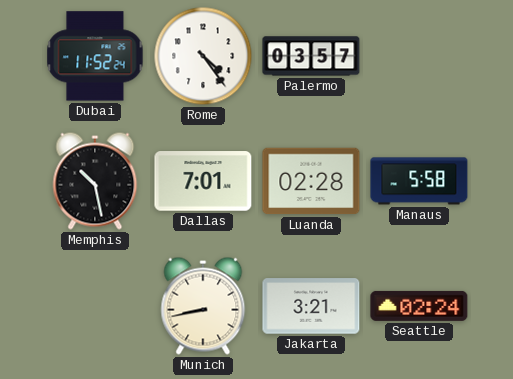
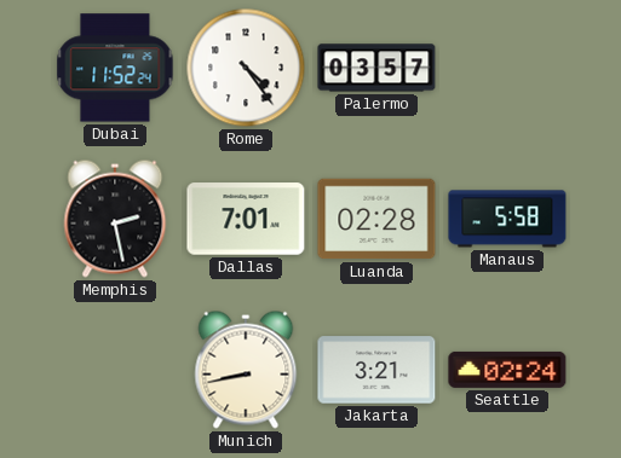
Memphis: 10:28 -> 2:28
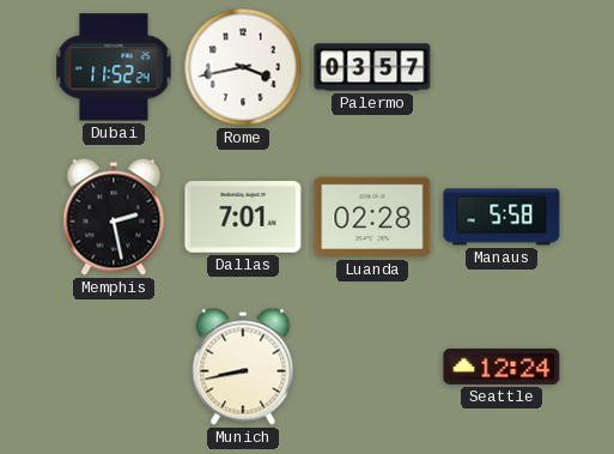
Rome: 4:24 -> 3:43
Jakarta: 3:21 -> none
Seattle: 02:24 -> 12:24
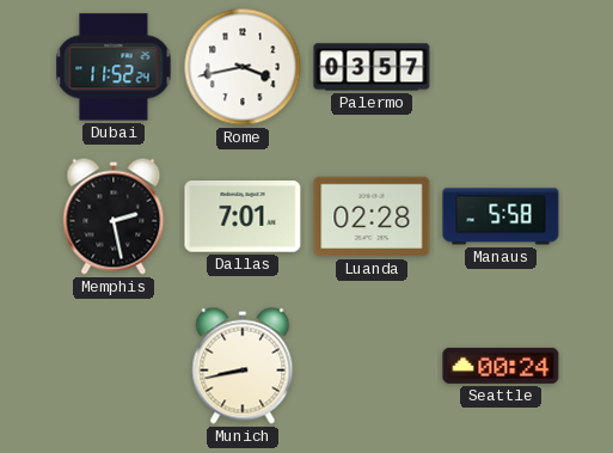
Seattle: 12:24 -> 00:24
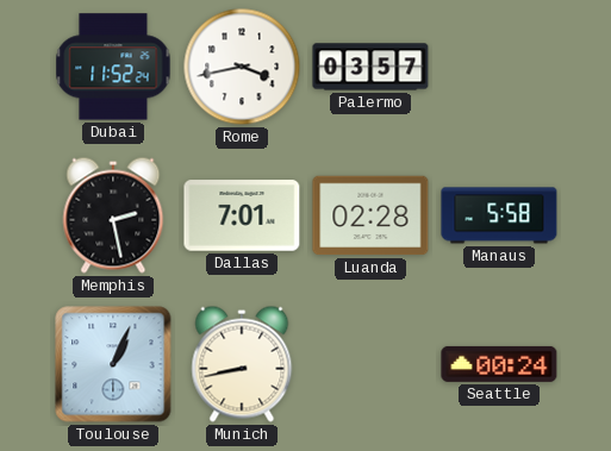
Toulouse: none -> 1:04
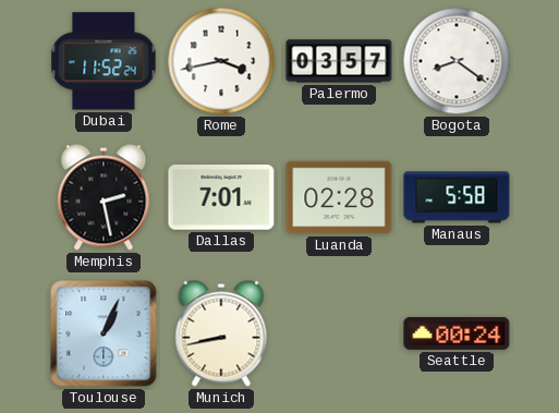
Bogota: none -> 8:21
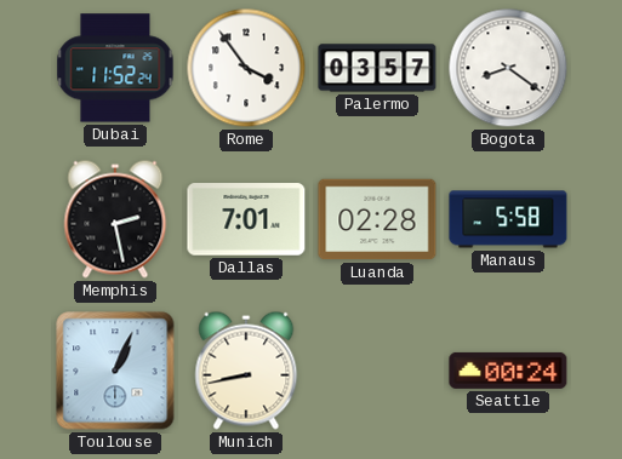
Rome: 3:43 -> 3:54
